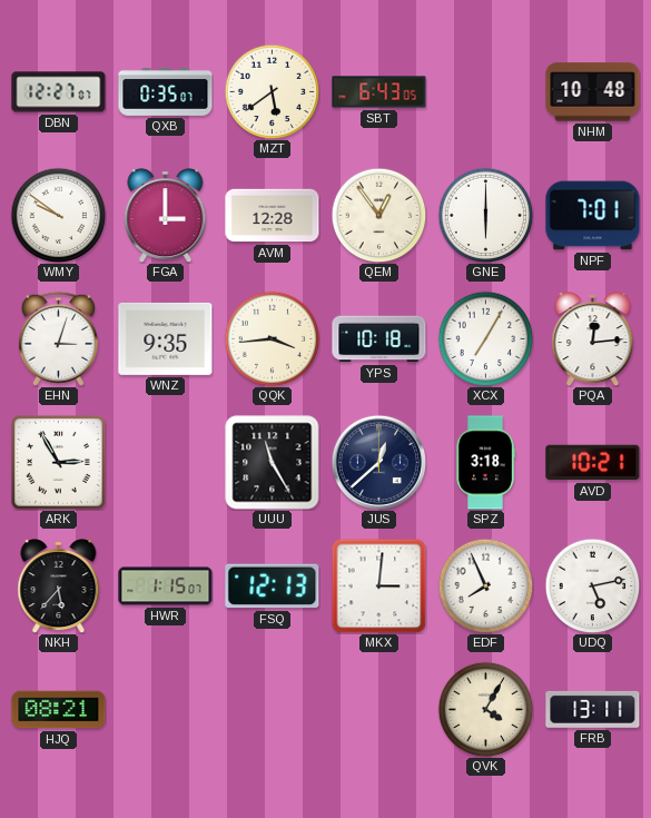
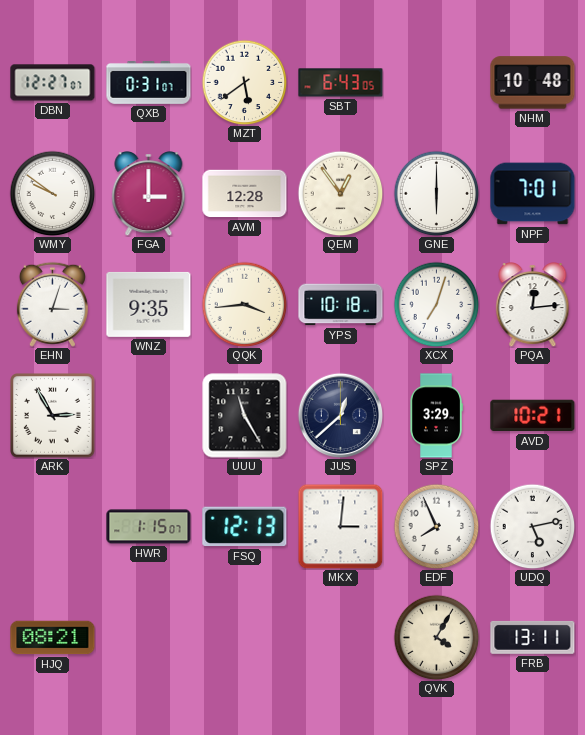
QXB: 0:35 -> 0:31
XCX: 7:05 -> 7:03
SPZ: 3:18 -> 3:29
NKH: 5:37 -> none
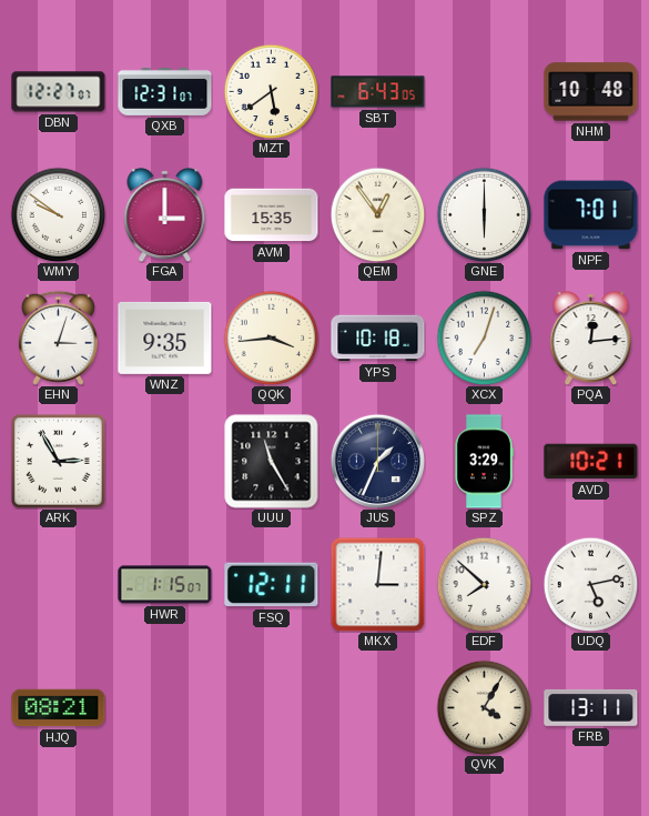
QXB: 0:31 -> 12:31
AVM: 12:28 -> 15:35
JUS: 12:38 -> 1:34
FSQ: 12:13 -> 12:11
EDF: 7:56 -> 7:52
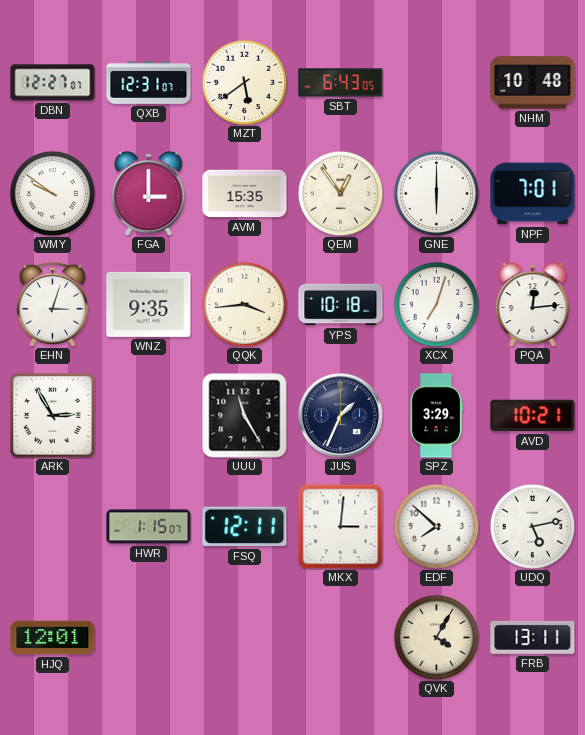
HJQ: 08:21 -> 12:01
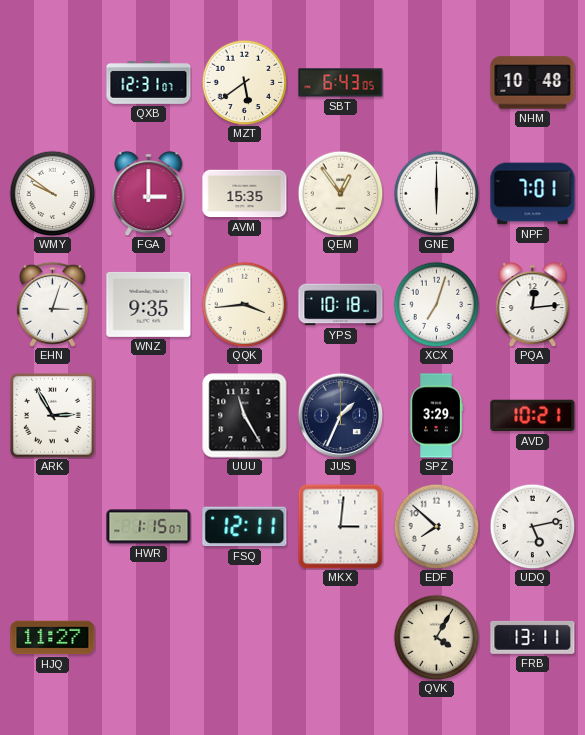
DBN: 12:27 -> none
HJQ: 12:01 -> 11:27
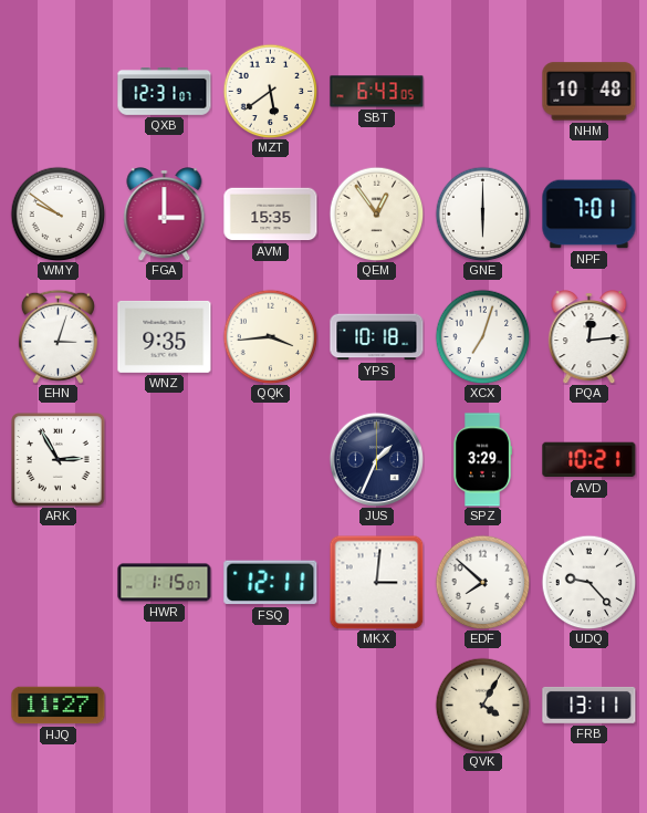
UUU: 11:25 -> none
UDQ: 5:13 -> 9:23
